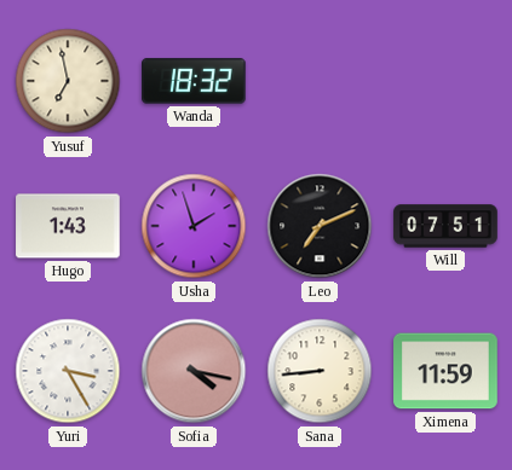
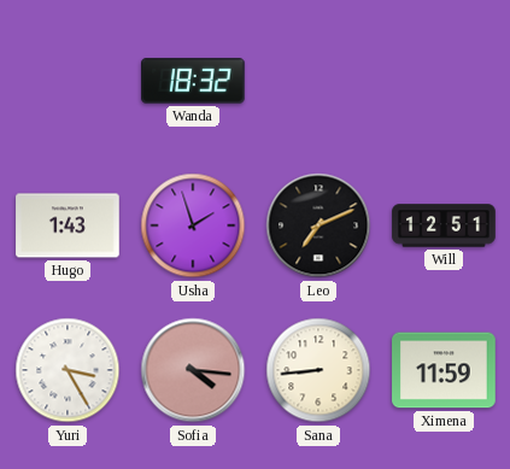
Yusuf: 6:58 -> none
Will: 07:51 -> 12:51
Sofia: 4:17 -> 4:16
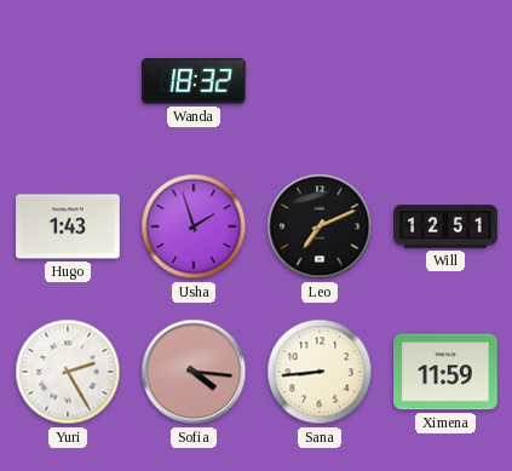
Yuri: 3:25 -> 2:25
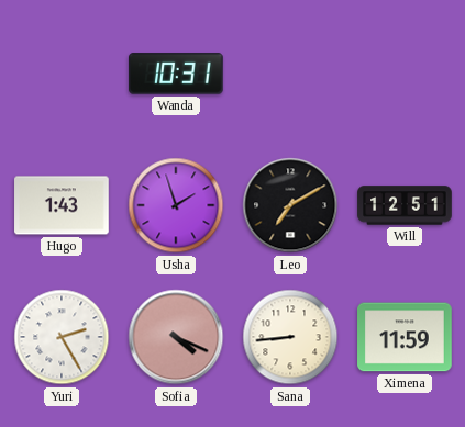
Wanda: 18:32 -> 10:31
Leo: 7:11 -> 7:10
Sofia: 4:16 -> 4:19
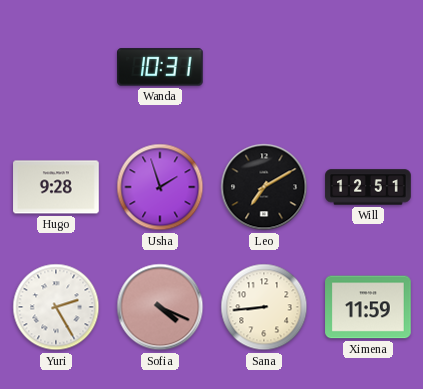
Hugo: 1:43 -> 9:28
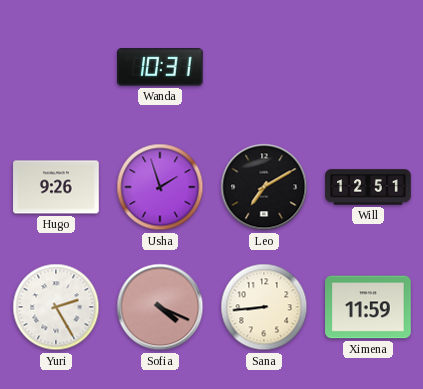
Hugo: 9:28 -> 9:26
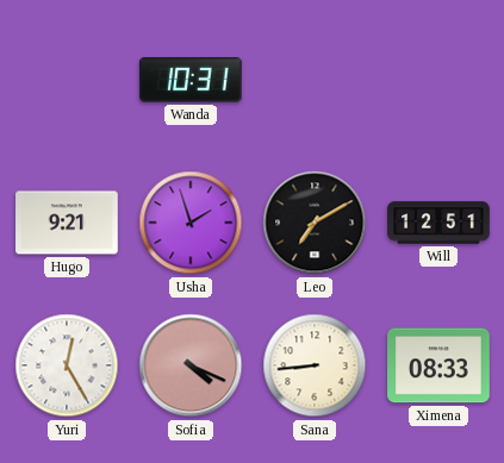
Hugo: 9:26 -> 9:21
Yuri: 2:25 -> 12:25
Ximena: 11:59 -> 08:33
